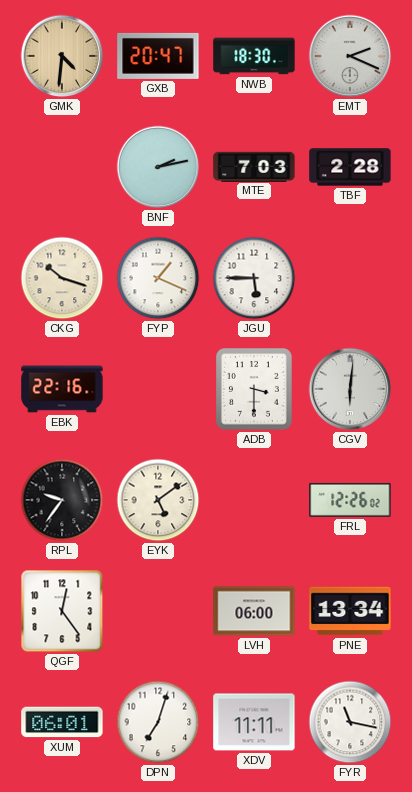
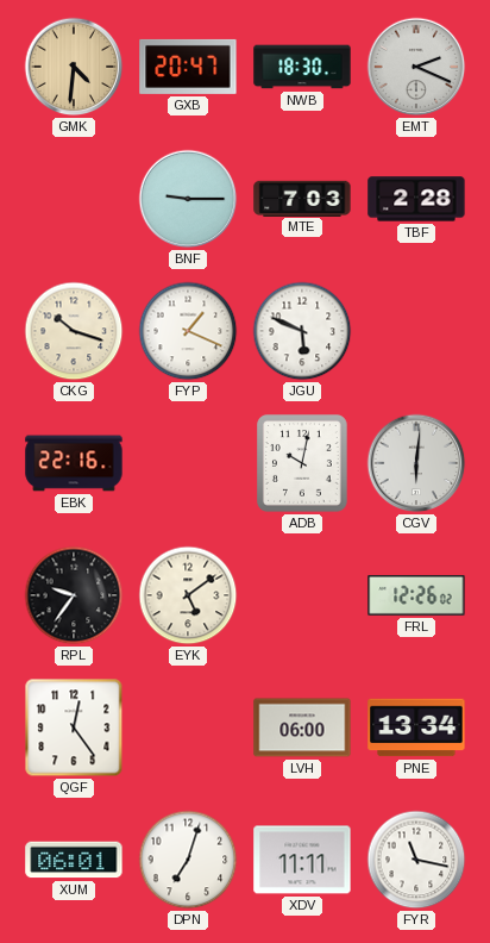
BNF: 2:13 -> 9:15
JGU: 5:45 -> 5:49
ADB: 3:30 -> 10:02
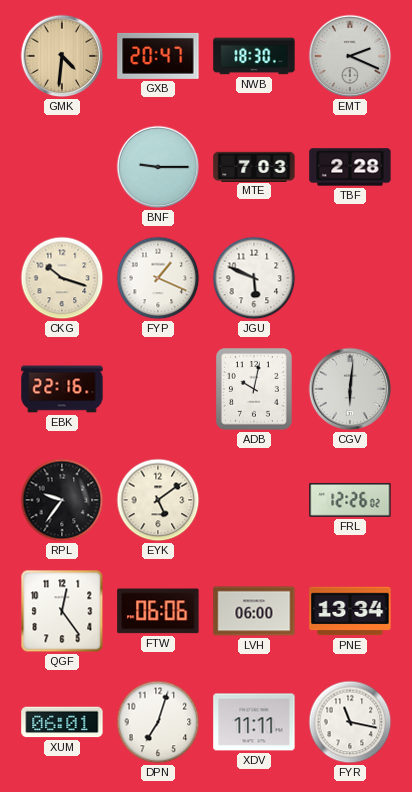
FTW: none -> 06:06
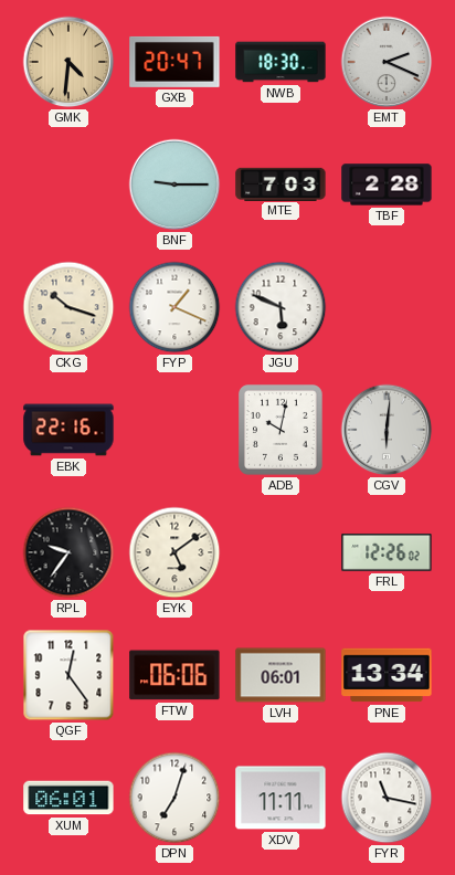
LVH: 06:00 -> 06:01
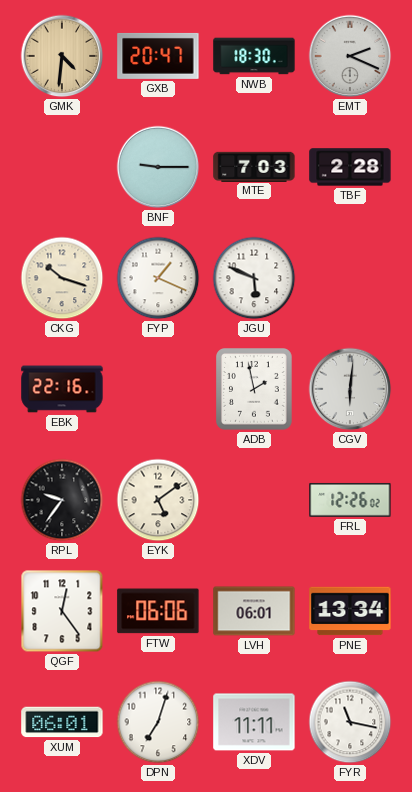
ADB: 10:02 -> 1:58
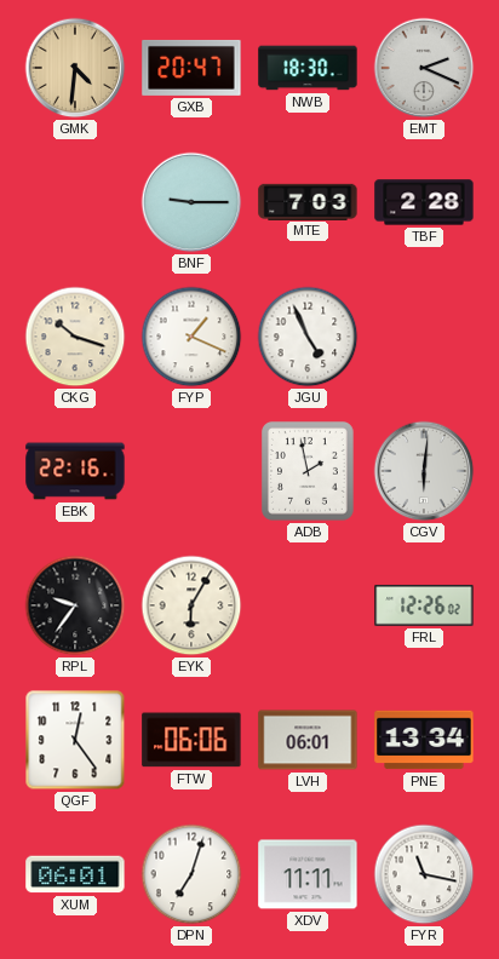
JGU: 5:49 -> 4:56
EYK: 5:09 -> 6:05
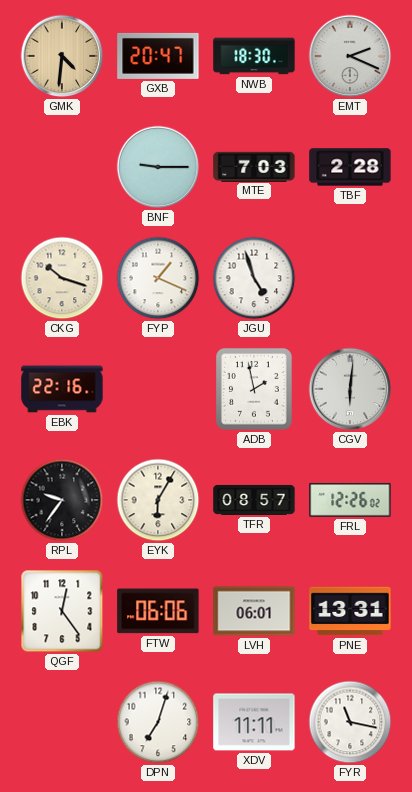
JGU: 4:56 -> 4:57
TFR: none -> 08:57
PNE: 13:34 -> 13:31
XUM: 06:01 -> none
